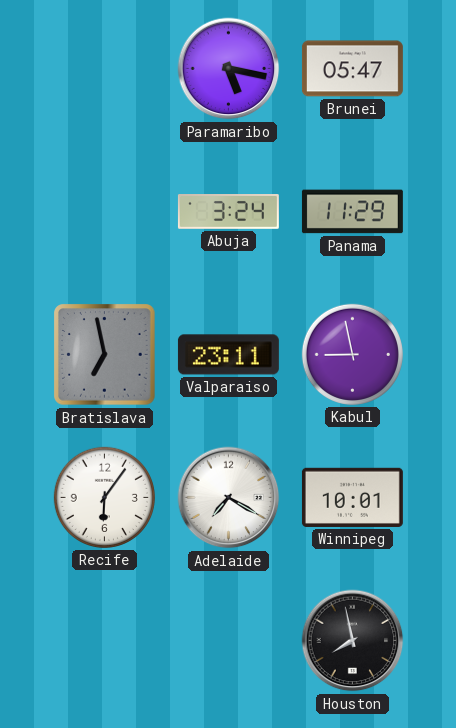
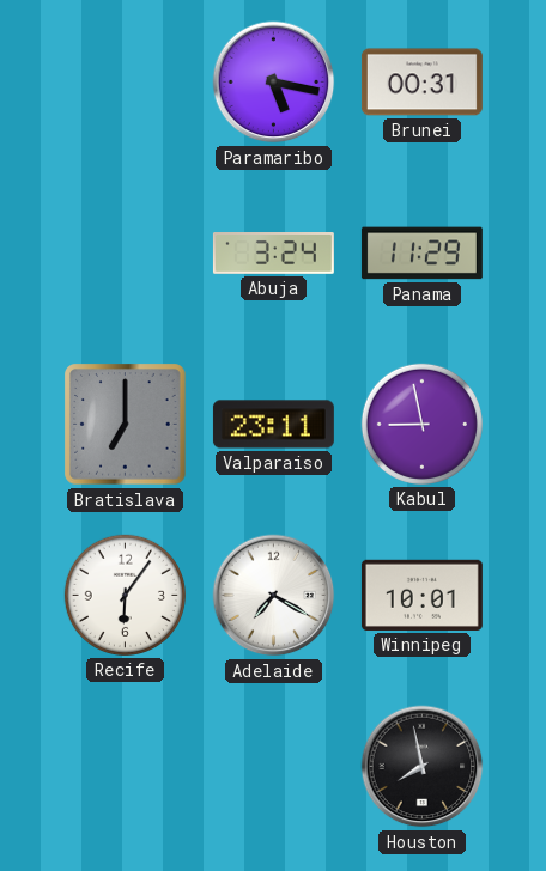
Brunei: 05:47 -> 00:31
Bratislava: 6:58 -> 7:00
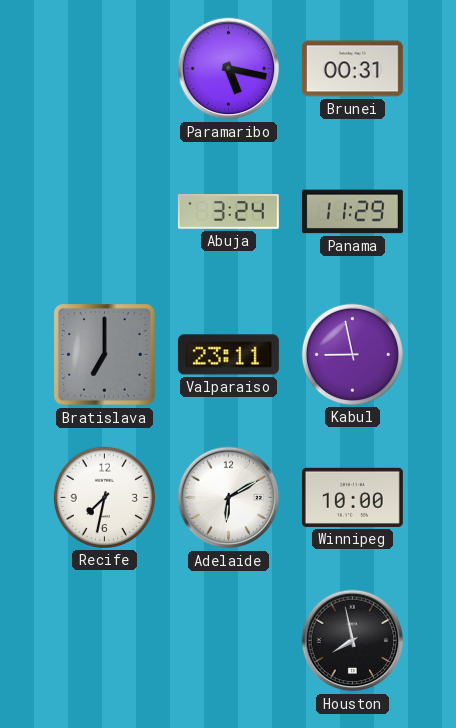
Recife: 6:06 -> 7:32
Adelaide: 7:20 -> 6:10
Winnipeg: 10:01 -> 10:00
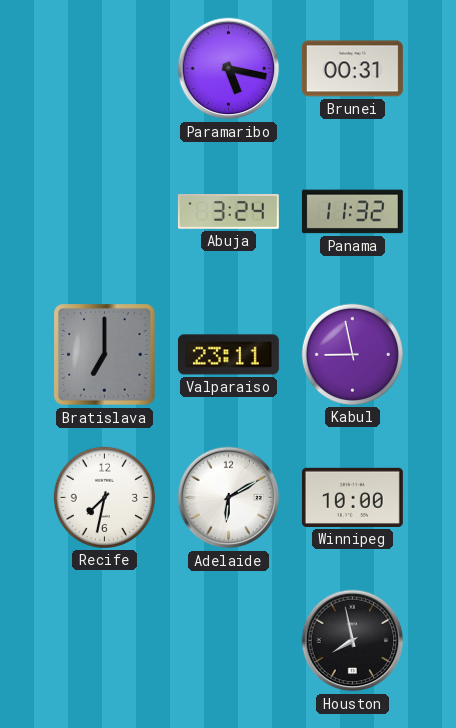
Panama: 11:29 -> 11:32
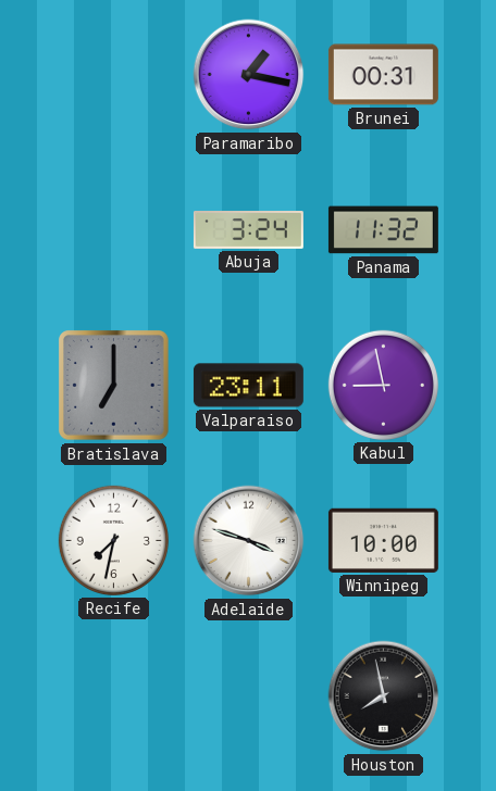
Paramaribo: 5:17 -> 1:17
Adelaide: 6:10 -> 3:48
